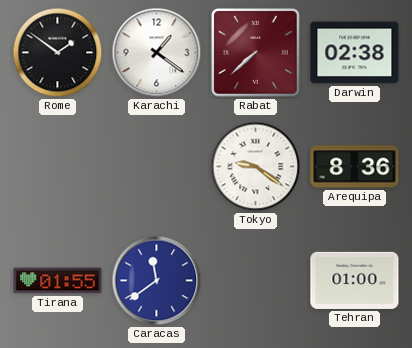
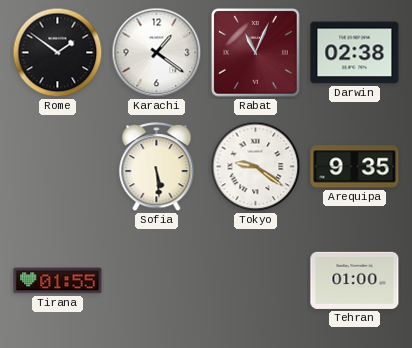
Rabat: 7:38 -> 11:04
Sofia: none -> 5:29
Arequipa: 8:36 -> 9:35
Caracas: 11:39 -> none
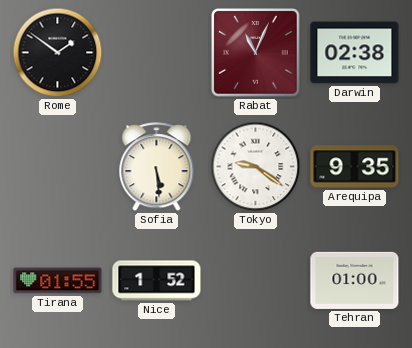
Karachi: 1:21 -> none
Nice: none -> 1:52
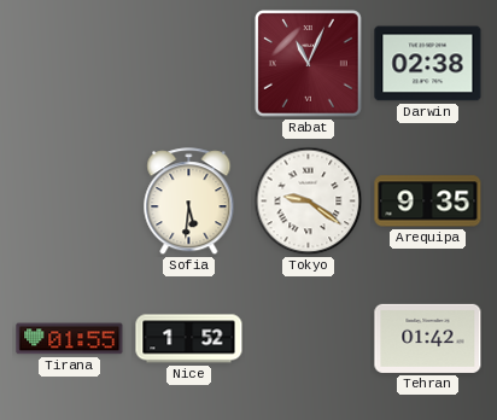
Rome: 1:51 -> none
Sofia: 5:29 -> 5:31
Tehran: 01:00 -> 01:42
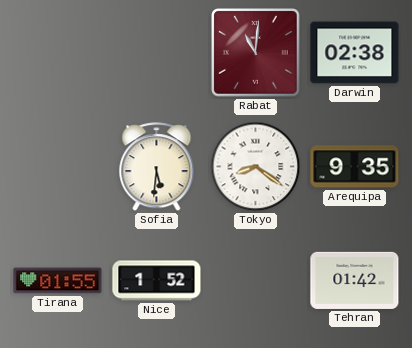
Rabat: 11:04 -> 11:01
Tokyo: 9:21 -> 8:21
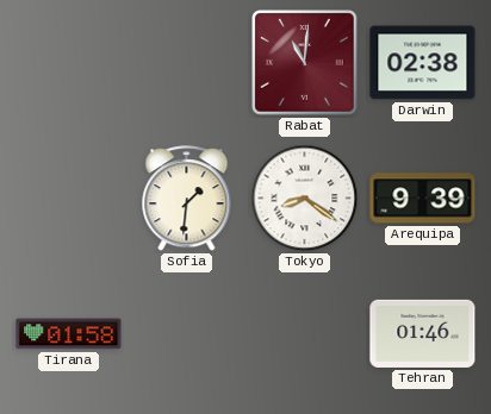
Sofia: 5:31 -> 1:31
Arequipa: 9:35 -> 9:39
Tirana: 01:55 -> 01:58
Nice: 1:52 -> none
Tehran: 01:42 -> 01:46
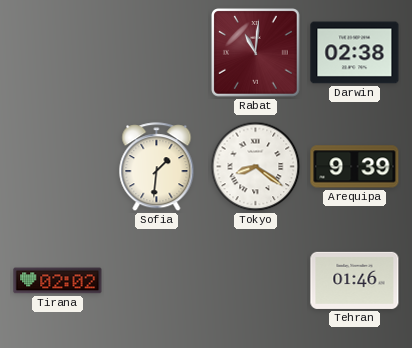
Tirana: 01:58 -> 02:02
